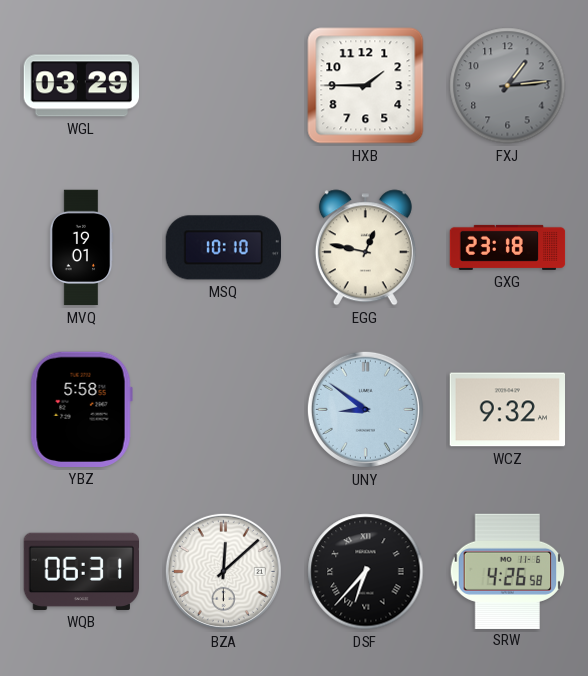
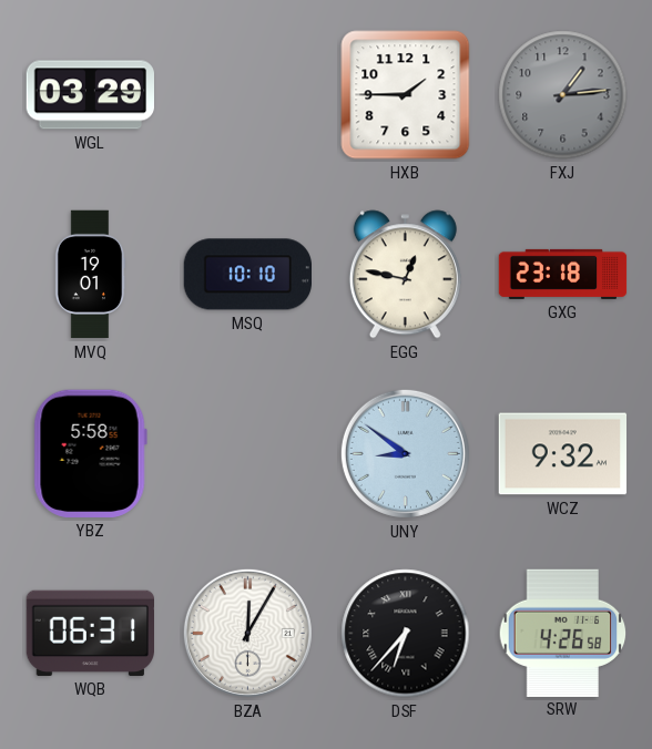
BZA: 12:08 -> 12:05
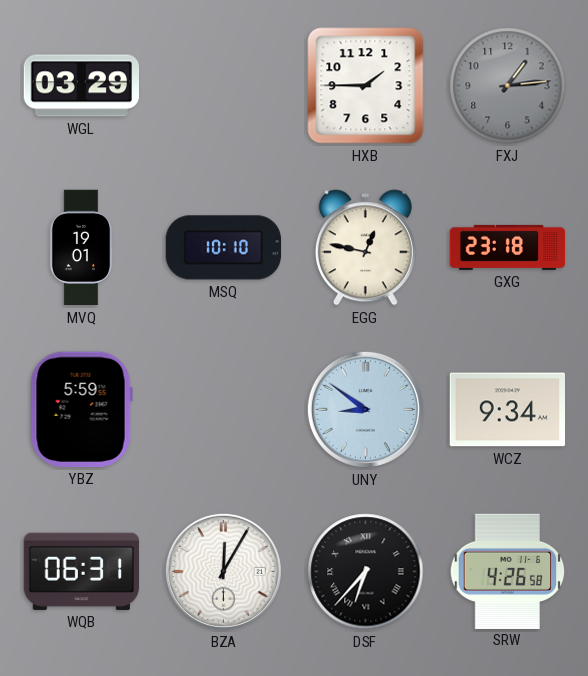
YBZ: 5:58 -> 5:59
WCZ: 9:32 -> 9:34
